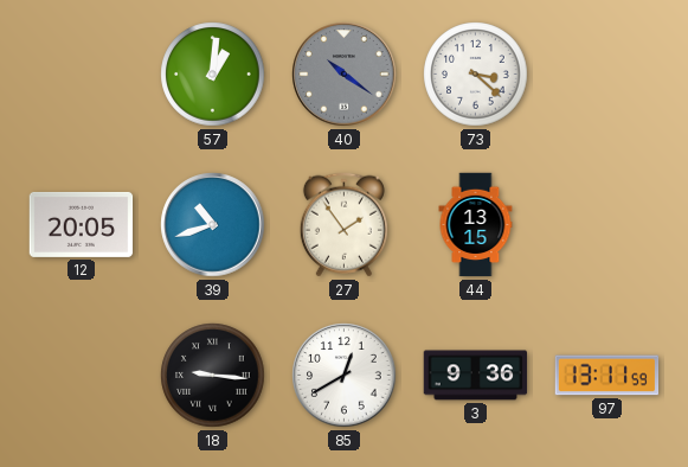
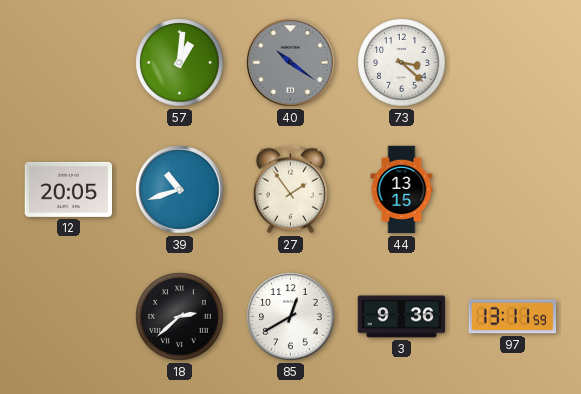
18: 9:16 -> 2:38
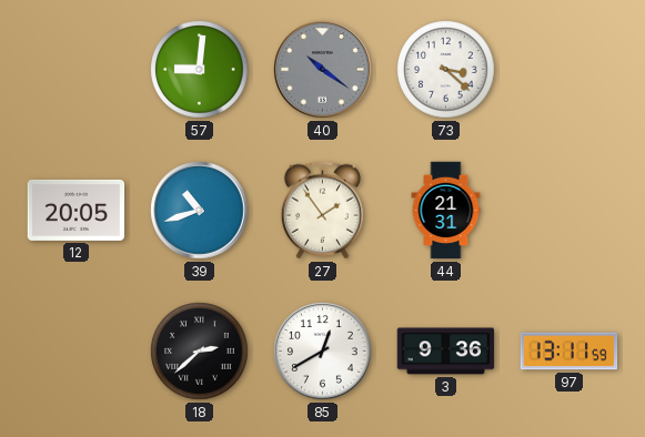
57: 1:01 -> 9:01
44: 13:15 -> 21:31
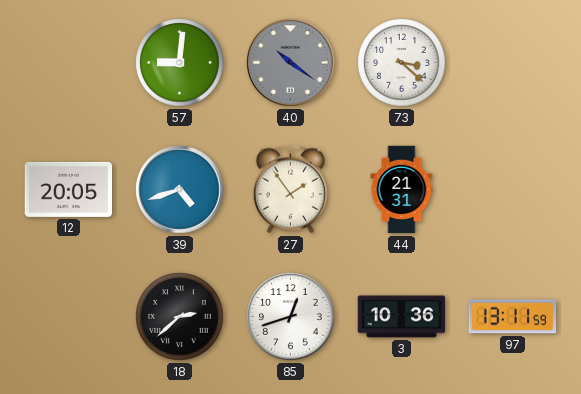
39: 10:42 -> 4:42
85: 12:40 -> 12:42
3: 9:36 -> 10:36
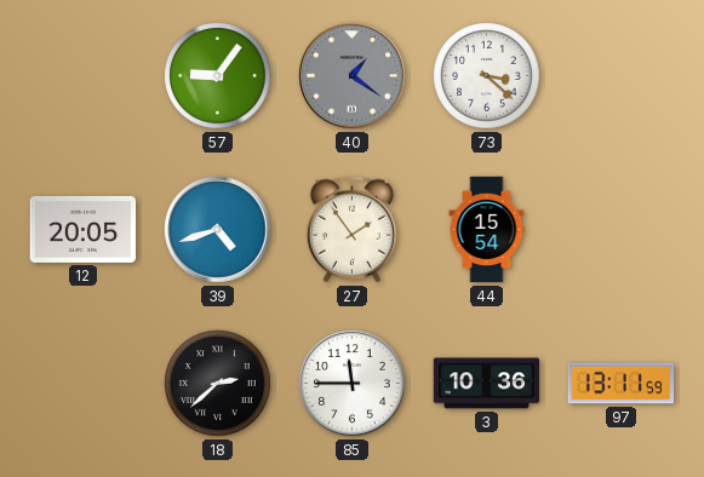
57: 9:01 -> 9:06
40: 10:21 -> 1:21
44: 21:31 -> 15:54
85: 12:42 -> 11:45
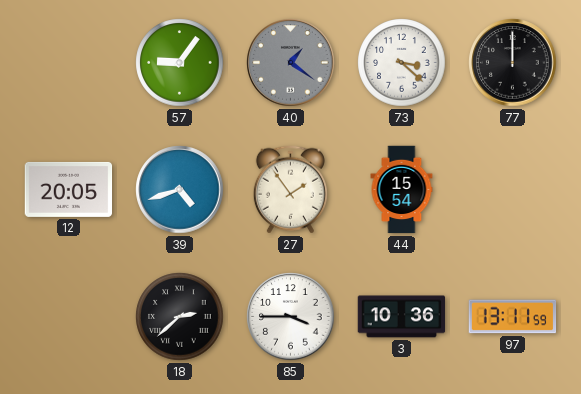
77: none -> 12:00
85: 11:45 -> 3:45
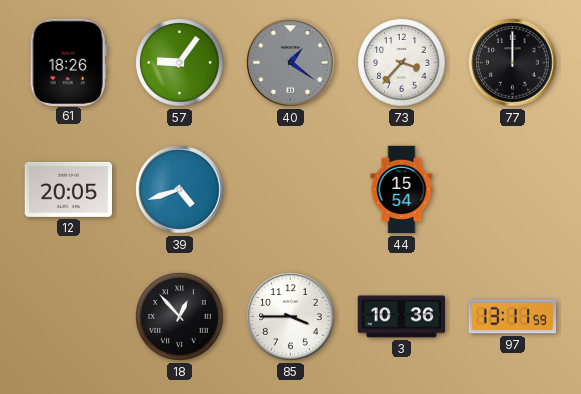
61: none -> 18:26
73: 3:22 -> 3:37
27: 1:54 -> none
18: 2:38 -> 12:53
